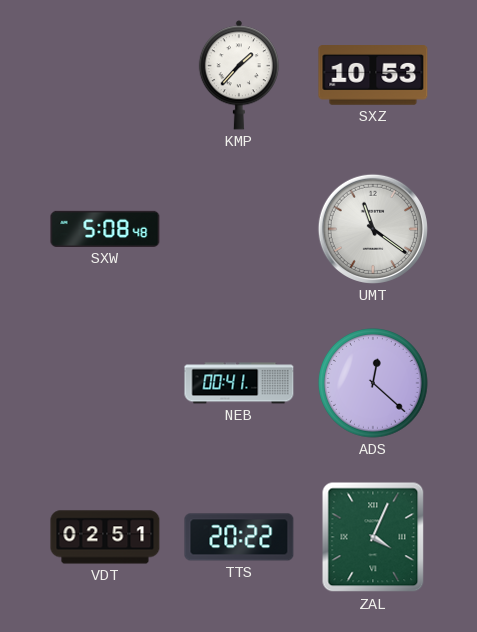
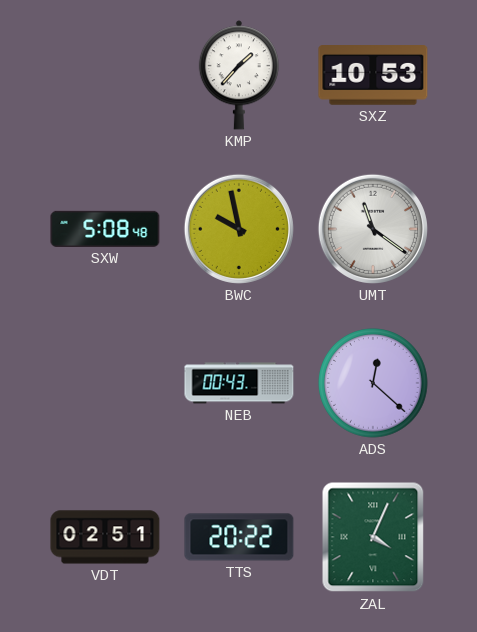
BWC: none -> 9:58
NEB: 00:41 -> 00:43
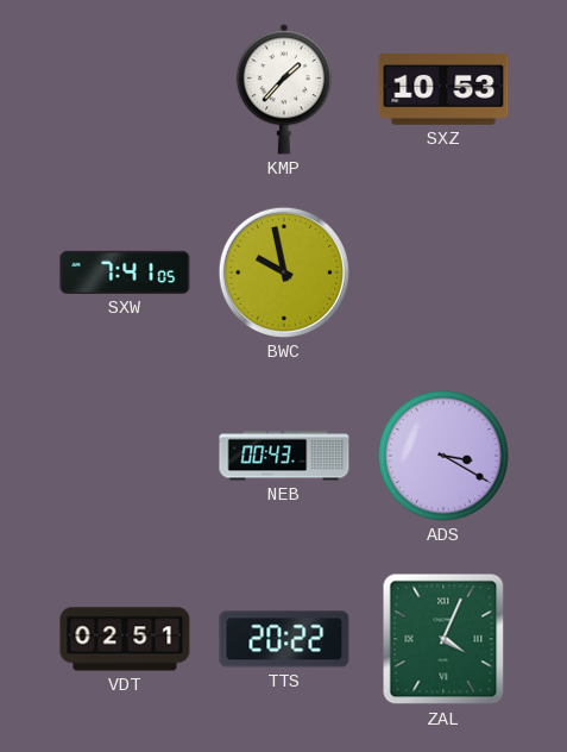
SXW: 5:08 -> 7:41
UMT: 11:21 -> none
ADS: 12:22 -> 3:20
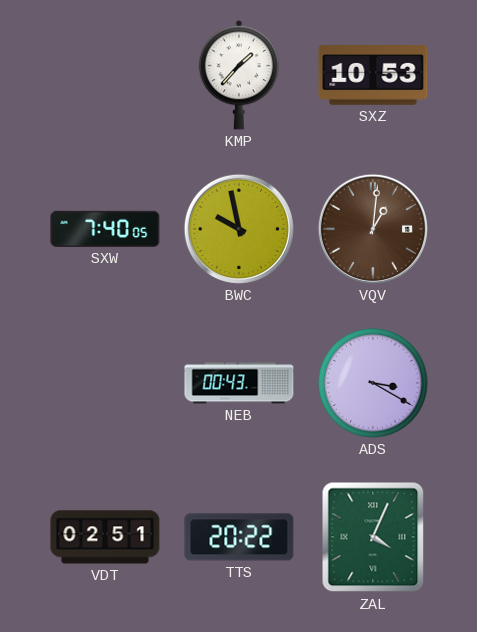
SXW: 7:41 -> 7:40
VQV: none -> 1:01
